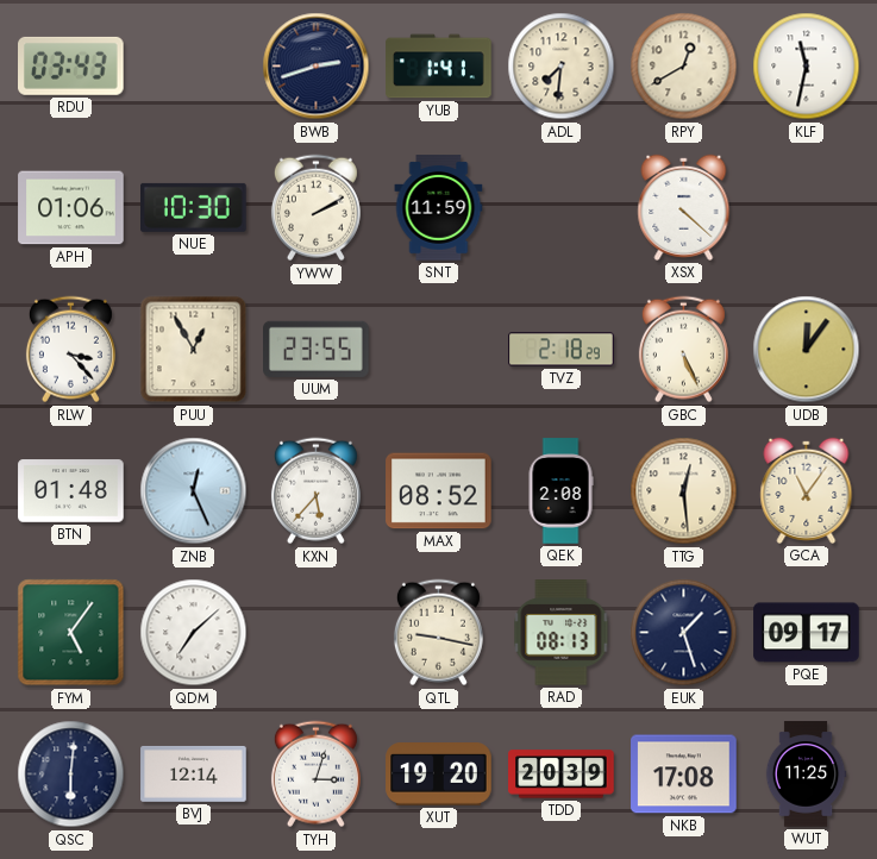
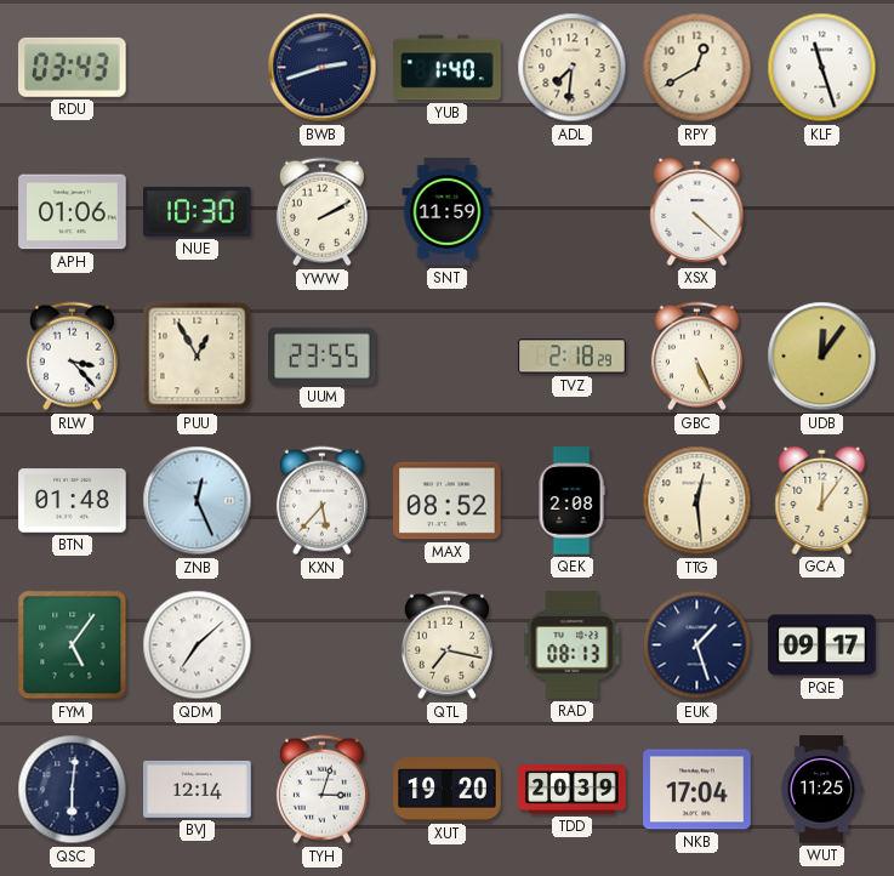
YUB: 1:41 -> 1:40
KLF: 11:32 -> 11:27
GCA: 11:06 -> 12:06
QTL: 9:17 -> 7:17
NKB: 17:08 -> 17:04
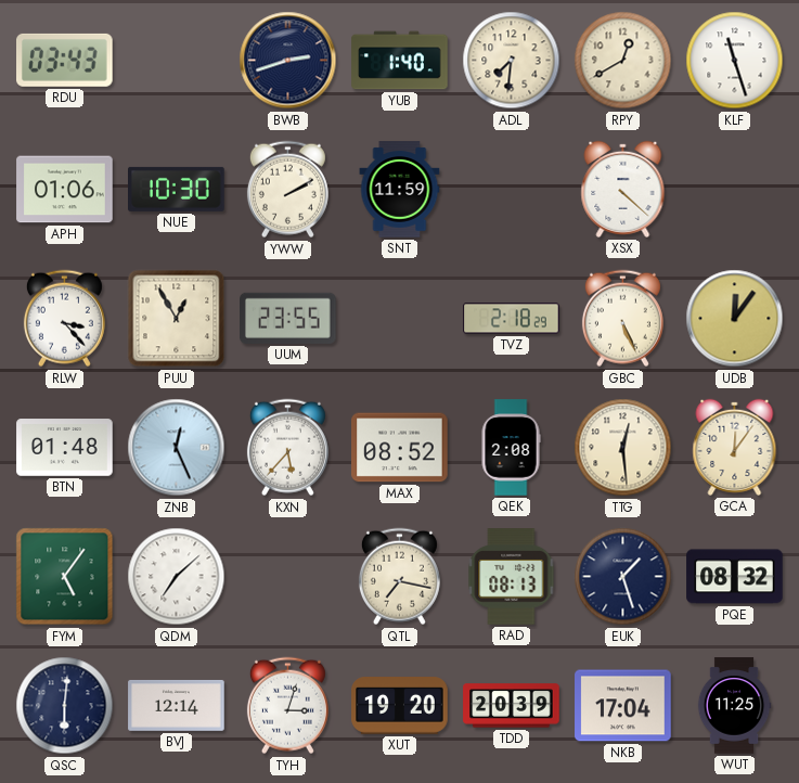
PQE: 09:17 -> 08:32
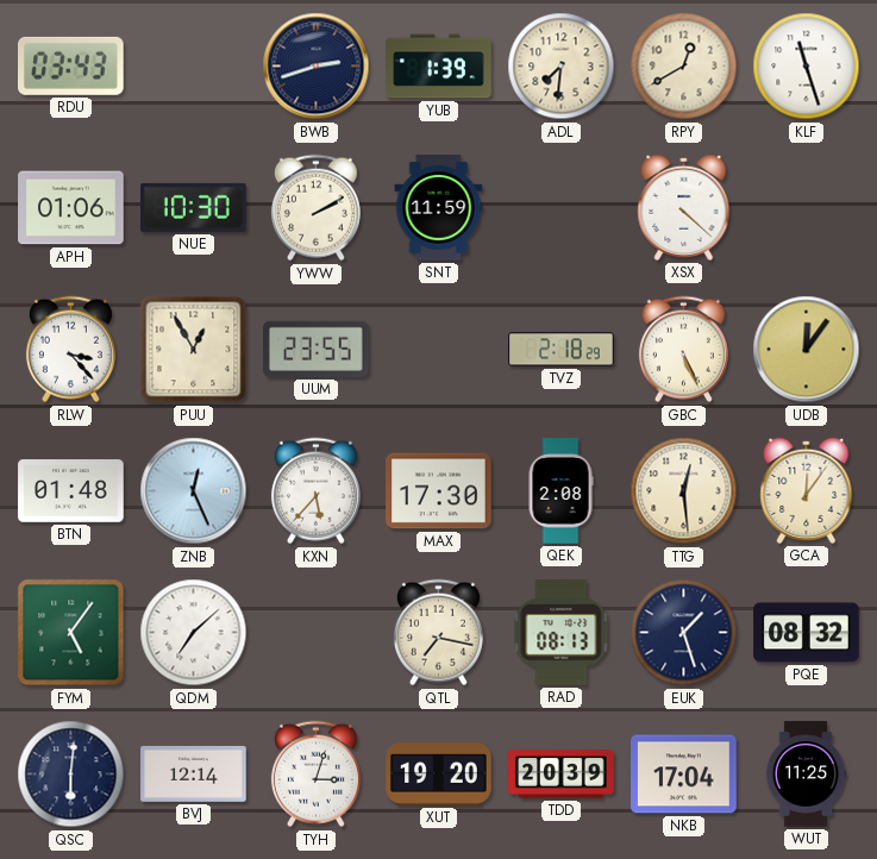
YUB: 1:40 -> 1:39
MAX: 08:52 -> 17:30
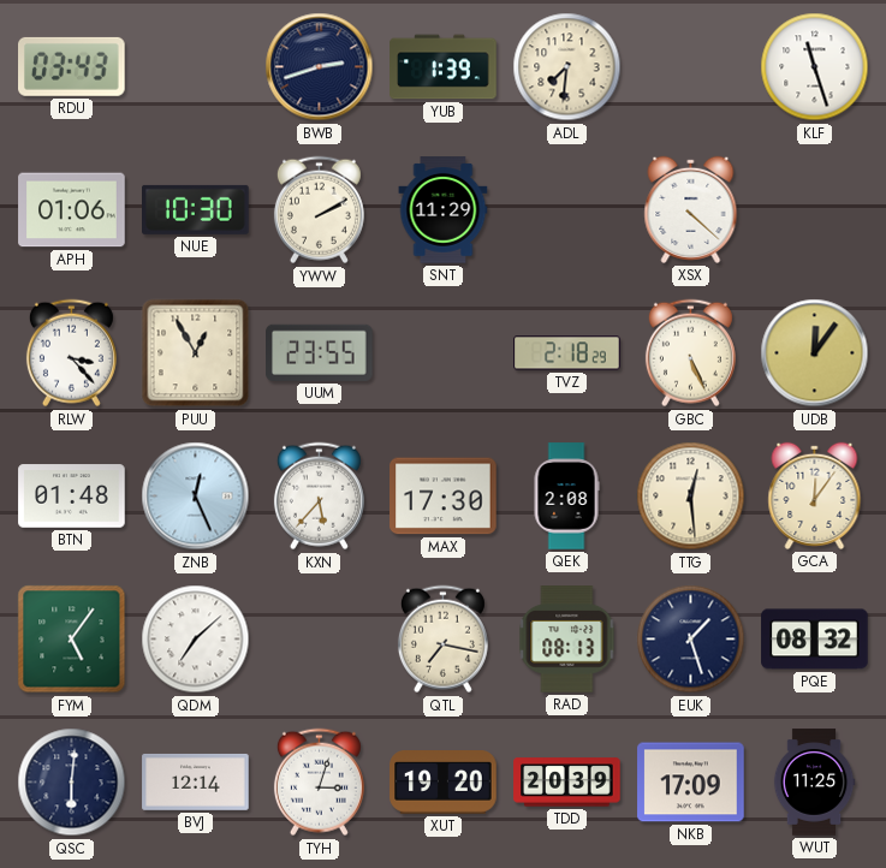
RPY: 12:40 -> none
SNT: 11:59 -> 11:29
NKB: 17:04 -> 17:09
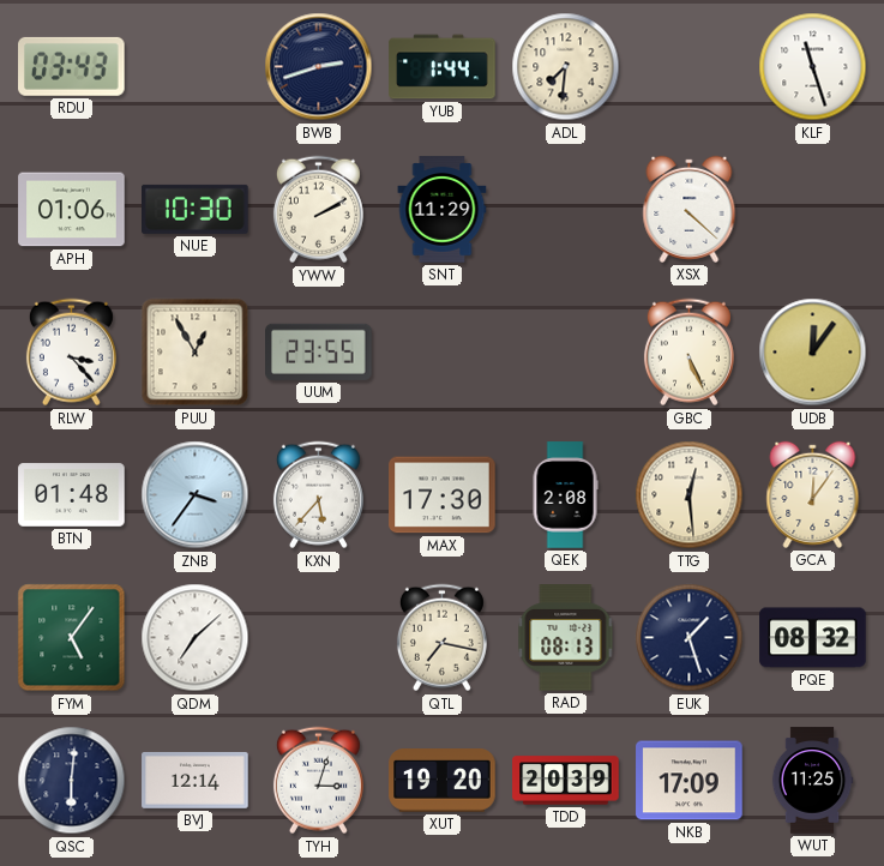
YUB: 1:39 -> 1:44
TVZ: 2:18 -> none
ZNB: 12:26 -> 3:36
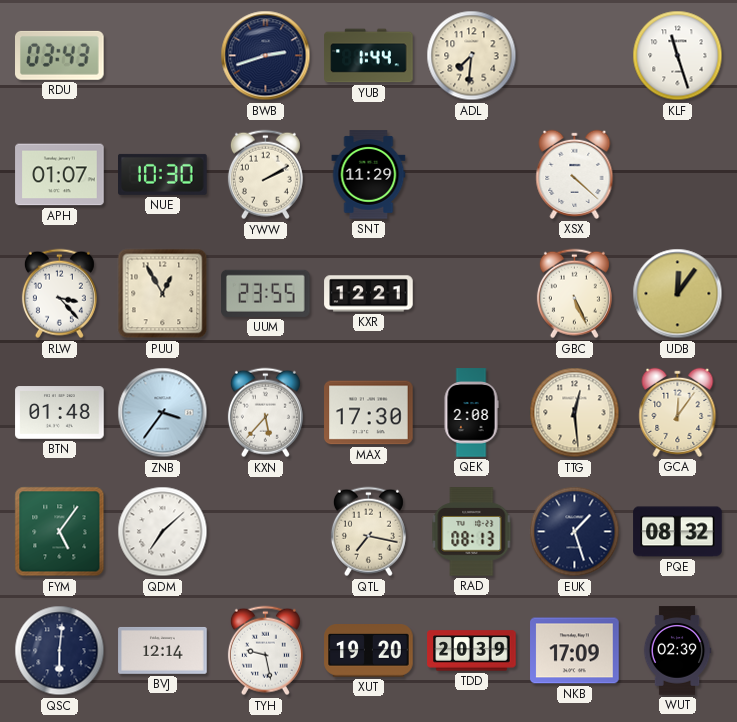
APH: 01:06 -> 01:07
KXR: none -> 12:21
TYH: 3:03 -> 9:28
WUT: 11:25 -> 02:39
